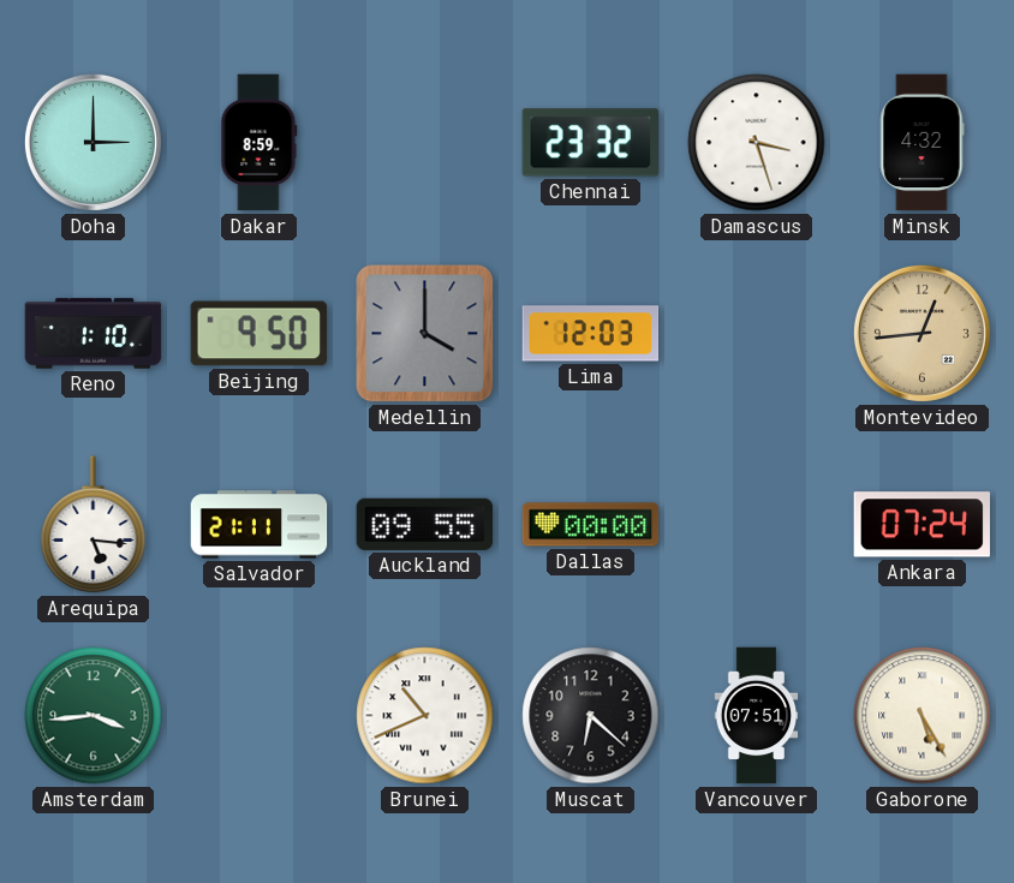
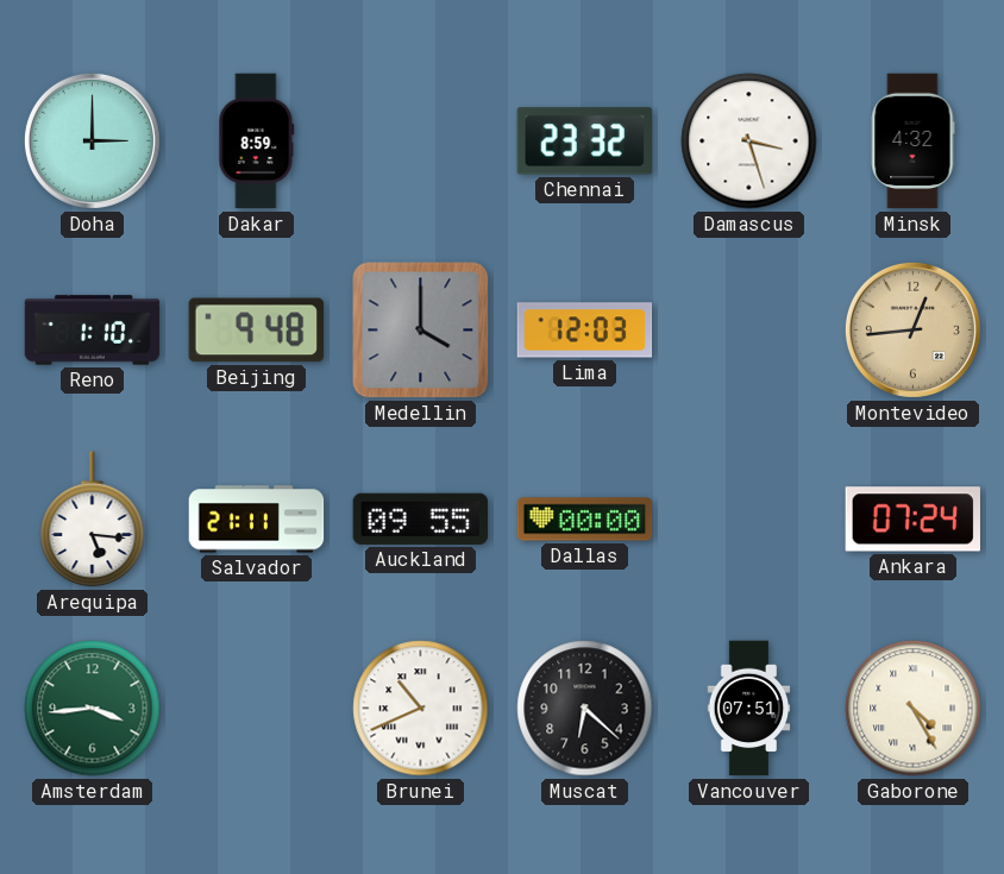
Beijing: 9:50 -> 9:48
Gaborone: 5:25 -> 4:25
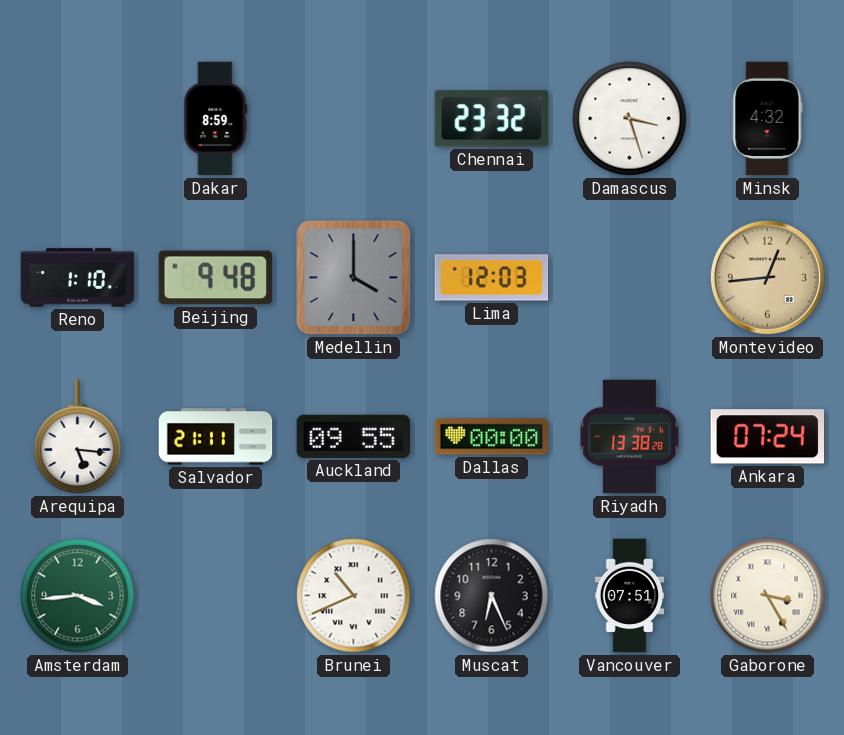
Doha: 3:00 -> none
Riyadh: none -> 13:38
Muscat: 6:22 -> 6:26
Gaborone: 4:25 -> 3:25
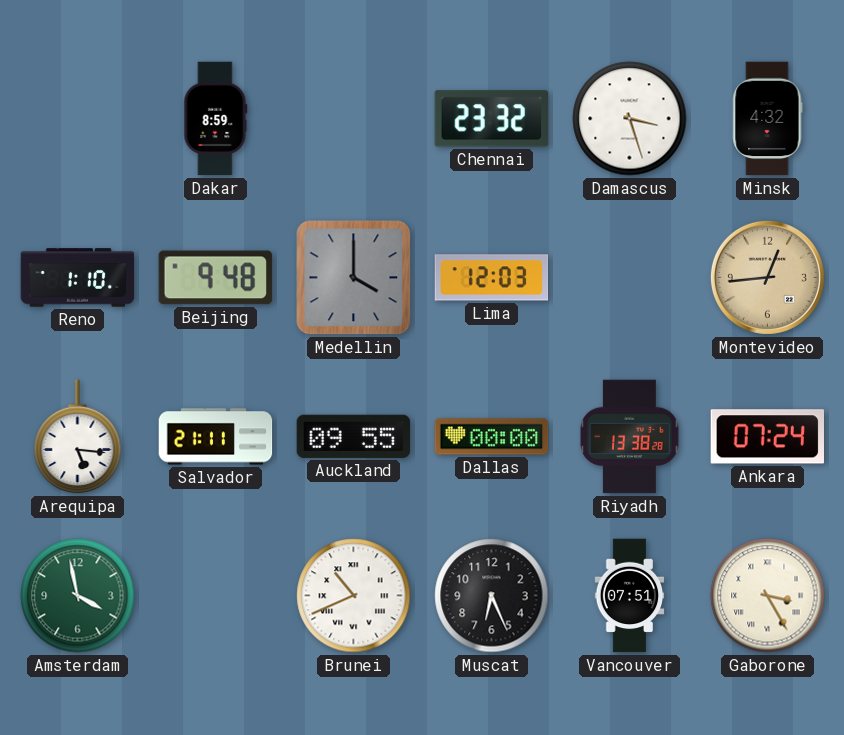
Amsterdam: 3:44 -> 3:58
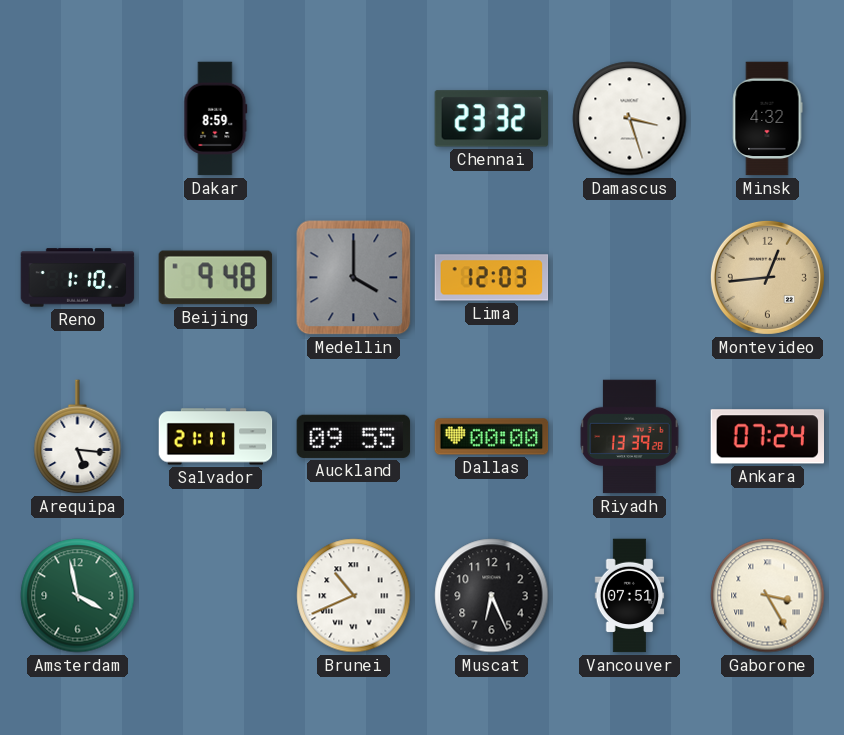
Riyadh: 13:38 -> 13:39
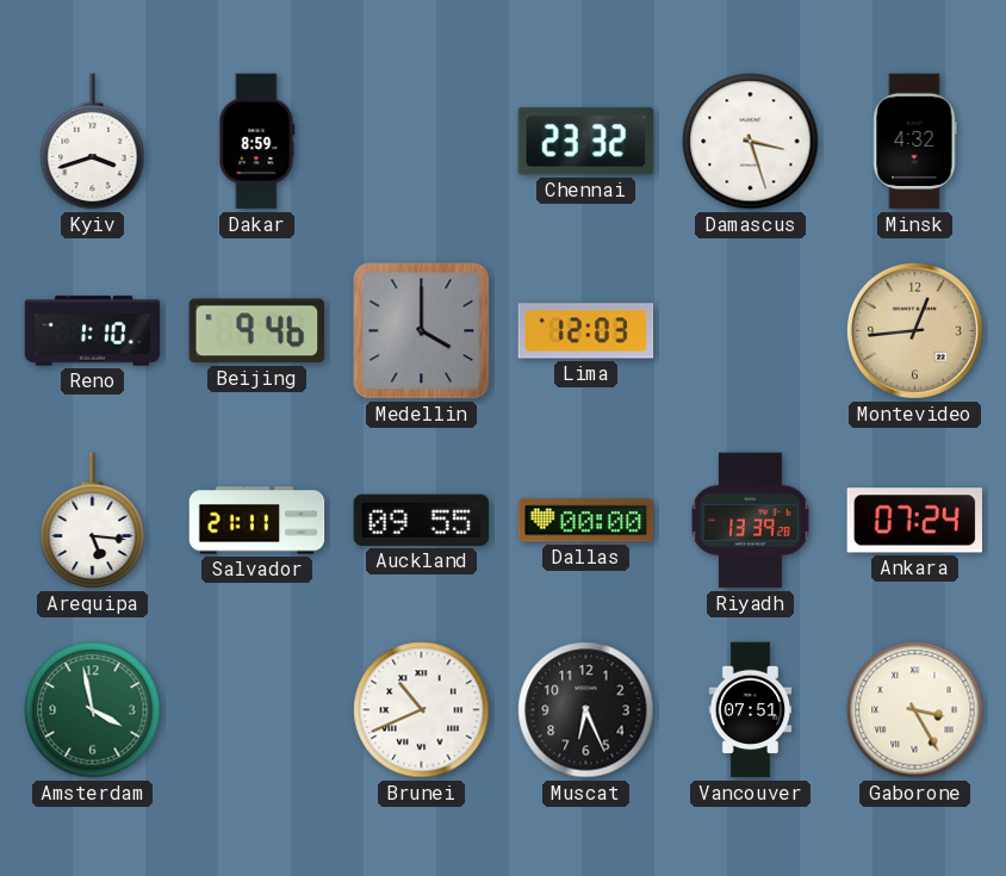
Kyiv: none -> 3:42
Beijing: 9:48 -> 9:46
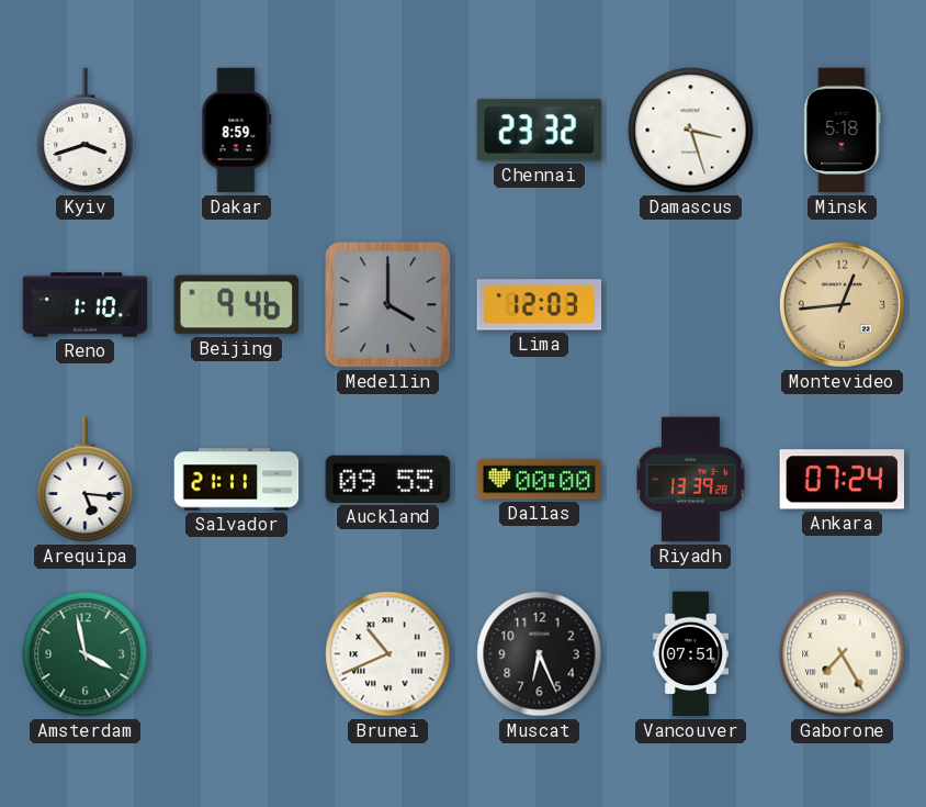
Minsk: 4:32 -> 5:18
Gaborone: 3:25 -> 7:25
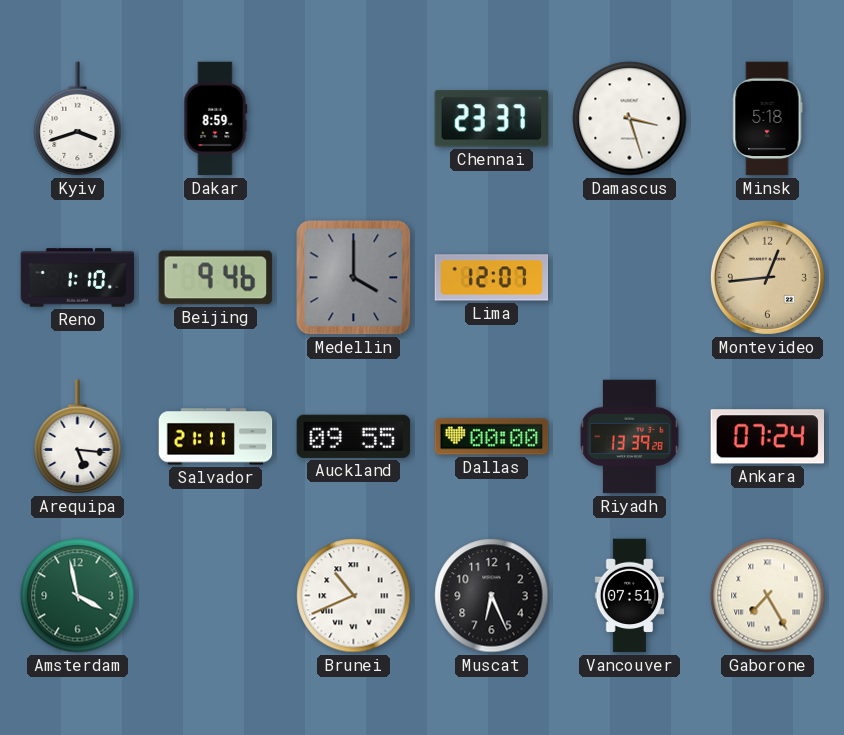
Chennai: 23:32 -> 23:37
Lima: 12:03 -> 12:07
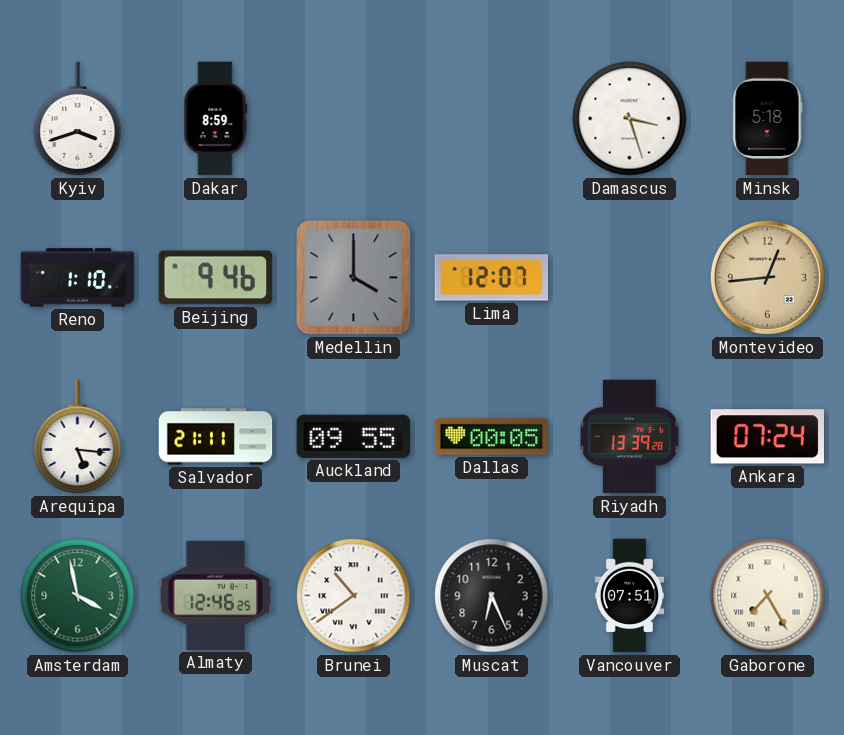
Chennai: 23:37 -> none
Dallas: 00:00 -> 00:05
Almaty: none -> 12:46
Brunei: 10:41 -> 10:39
